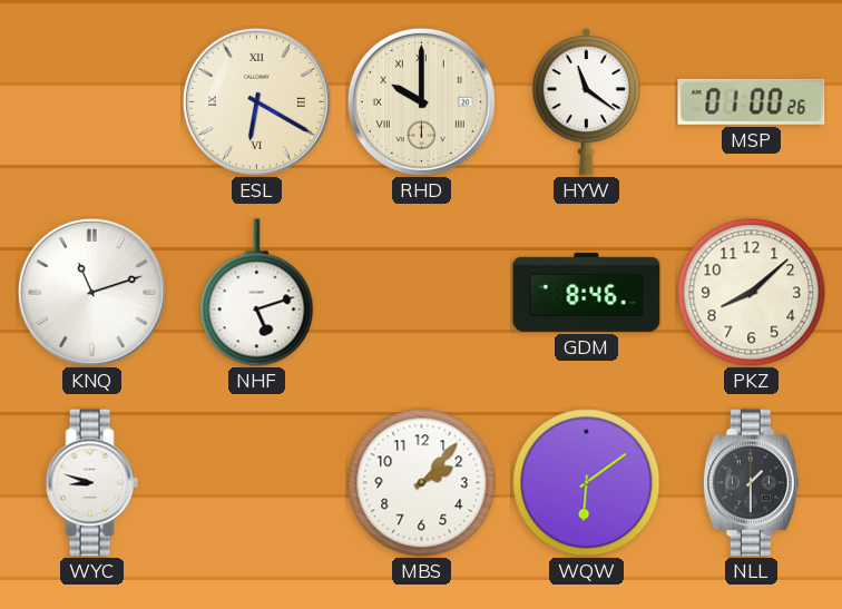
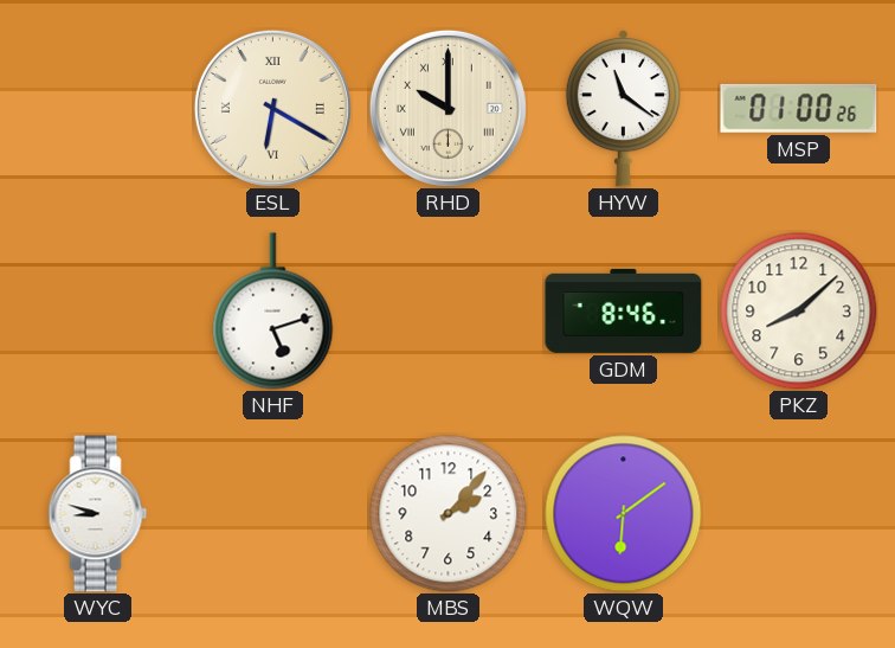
KNQ: 11:12 -> none
NLL: 1:30 -> none
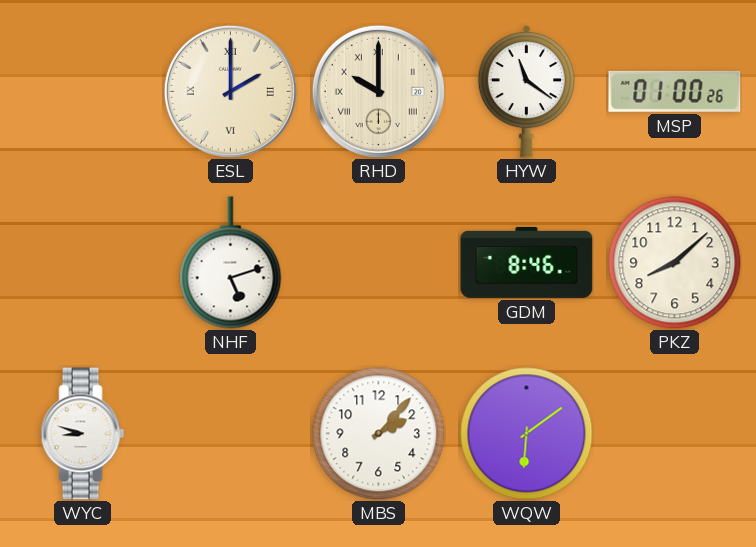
ESL: 6:20 -> 2:00
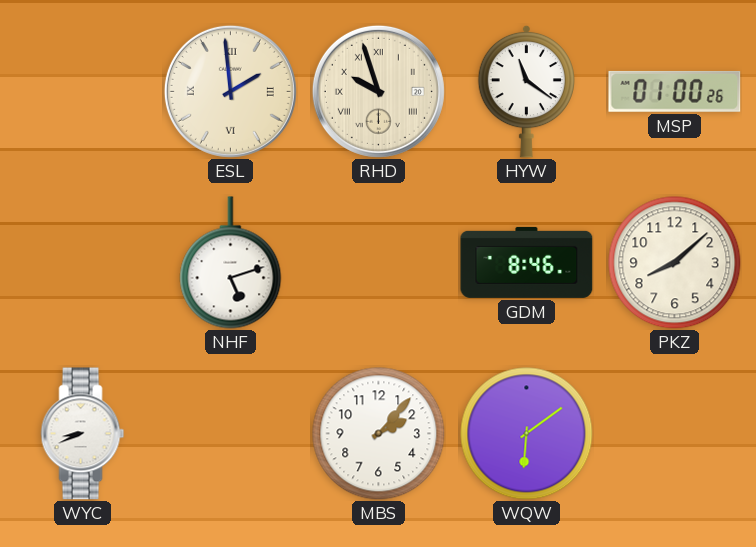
ESL: 2:00 -> 1:59
RHD: 10:00 -> 9:57
WYC: 8:48 -> 8:41
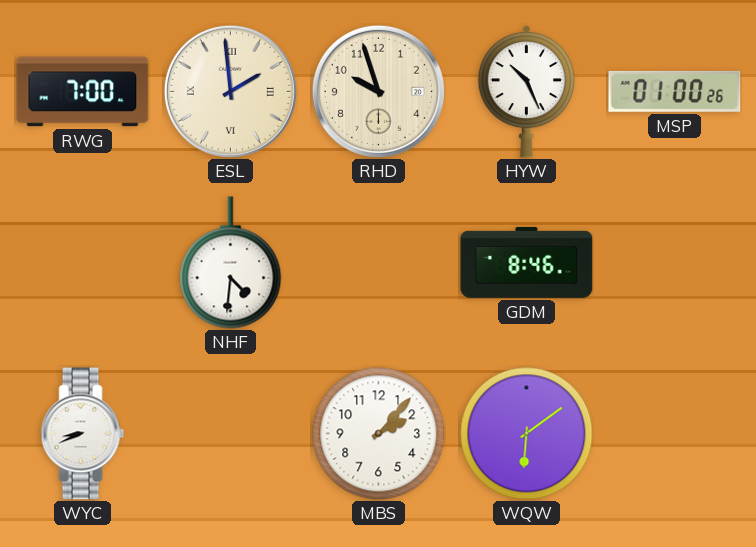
RWG: none -> 7:00
RHD numerals: Roman -> Arabic
HYW: 11:21 -> 10:26
NHF: 5:12 -> 4:31
PKZ: 8:08 -> none
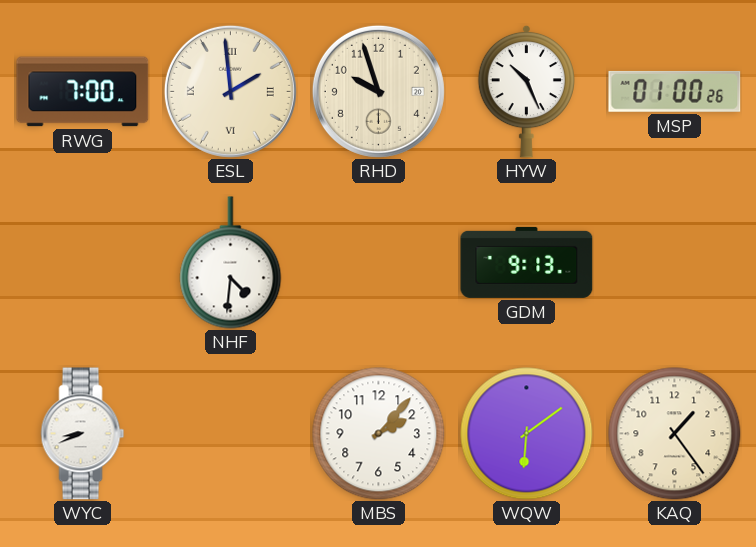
GDM: 8:46 -> 9:13
KAQ: none -> 1:24
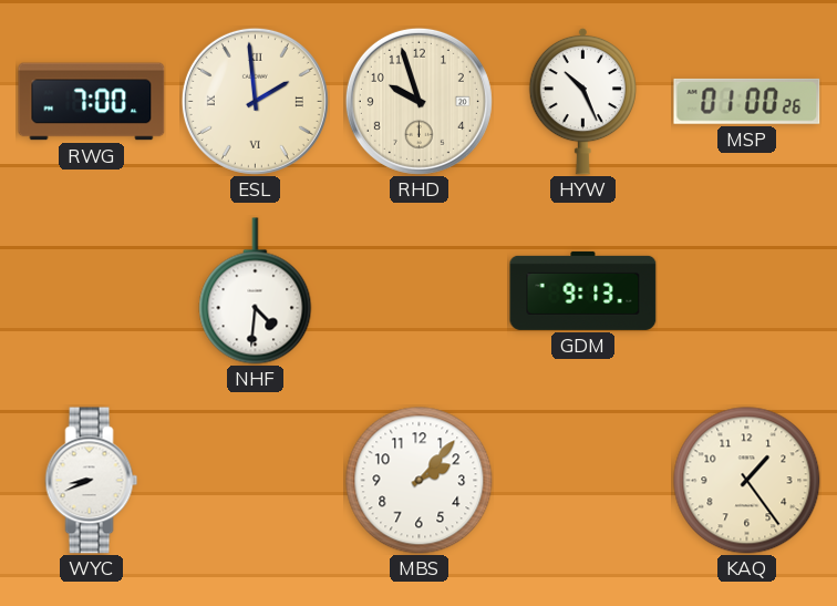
WQW: 6:09 -> none
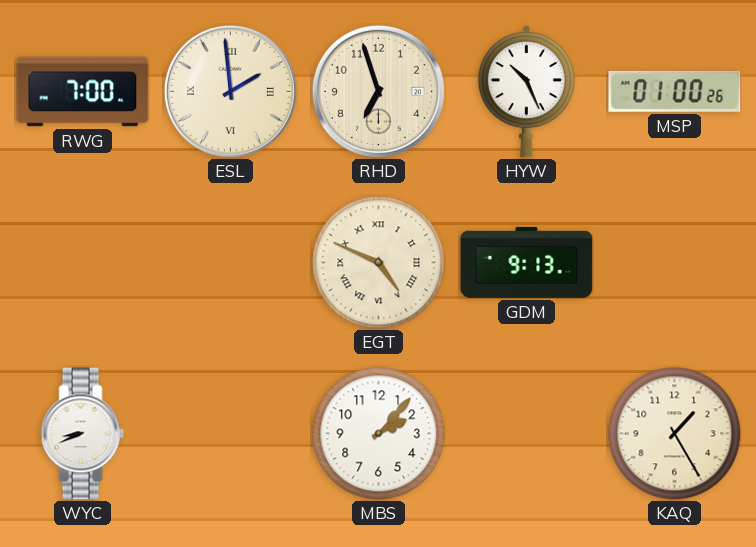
RHD: 9:57 -> 6:57
NHF: 4:31 -> none
EGT: none -> 4:49
KAQ: 1:24 -> 1:25
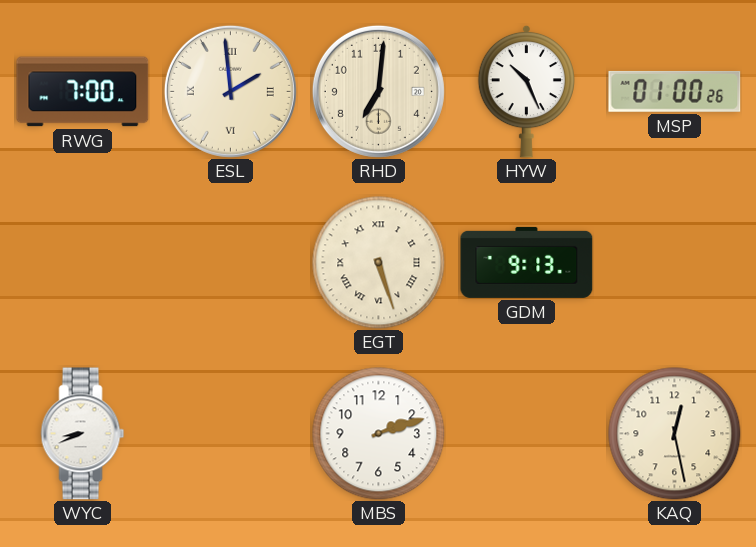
RHD: 6:57 -> 7:01
EGT: 4:49 -> 5:27
MBS: 2:07 -> 2:12
KAQ: 1:25 -> 12:28
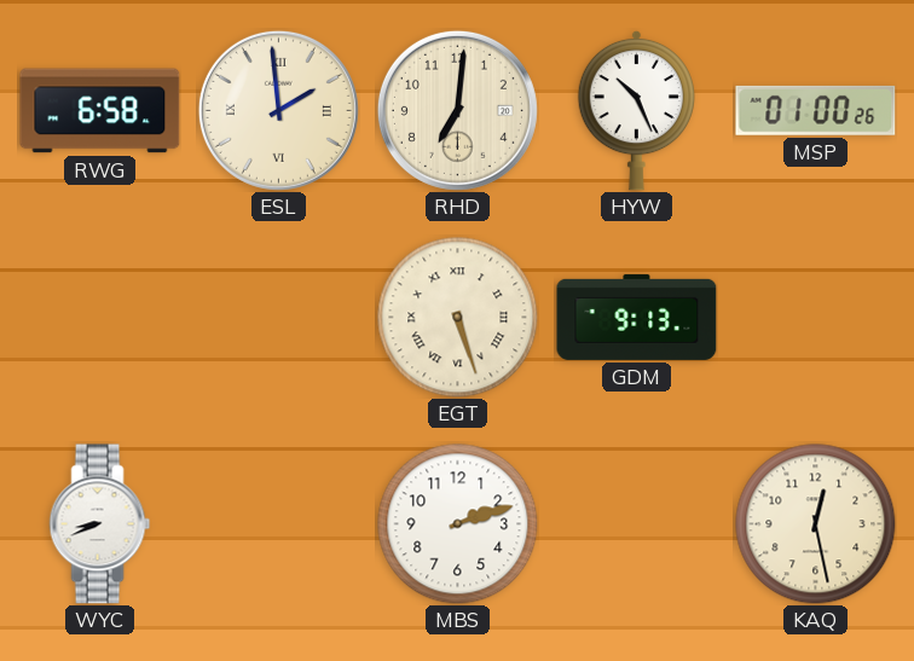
RWG: 7:00 -> 6:58
